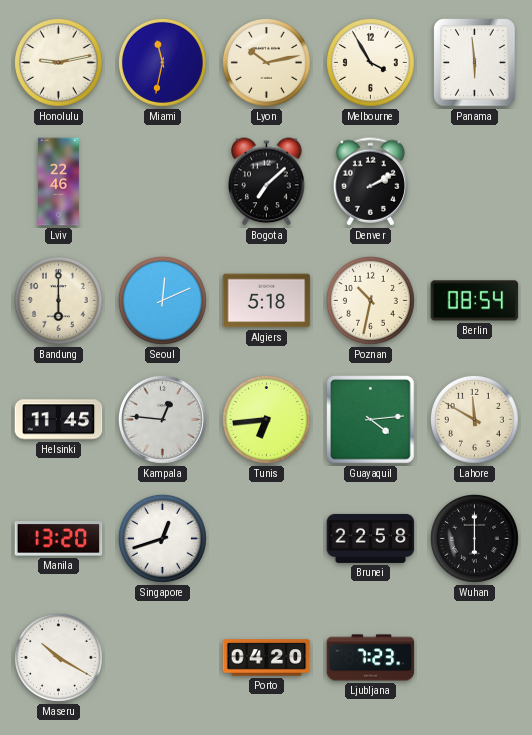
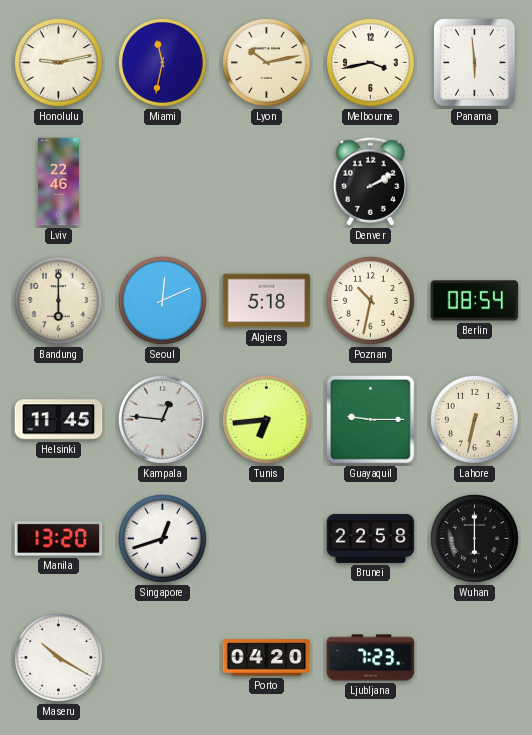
Melbourne: 3:55 -> 3:43
Bogota: 7:08 -> none
Guayaquil: 4:14 -> 9:15
Lahore: 11:50 -> 6:32
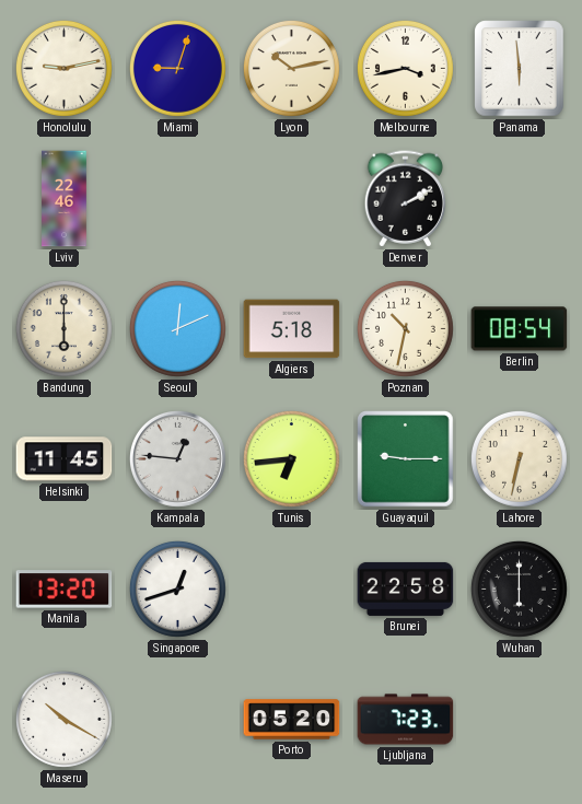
Miami: 11:32 -> 9:03
Porto: 04:20 -> 05:20
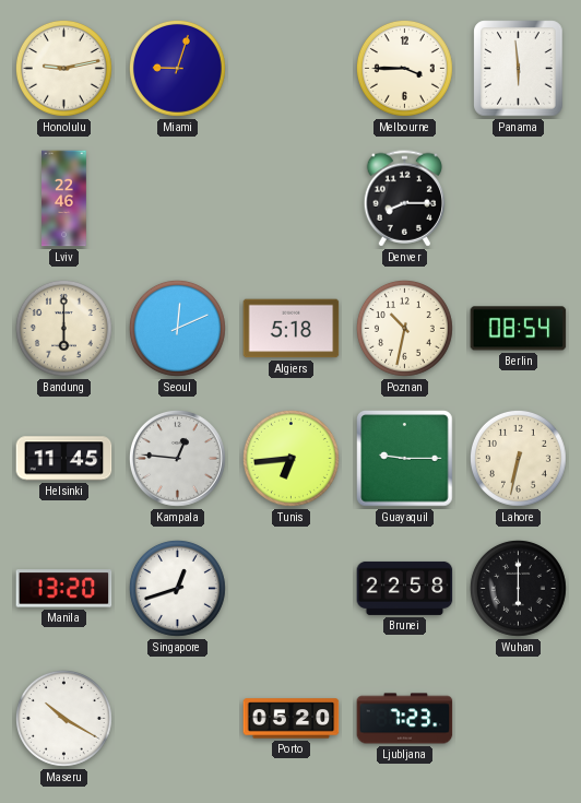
Lyon: 10:13 -> none
Melbourne: 3:43 -> 3:45
Denver: 2:10 -> 8:15
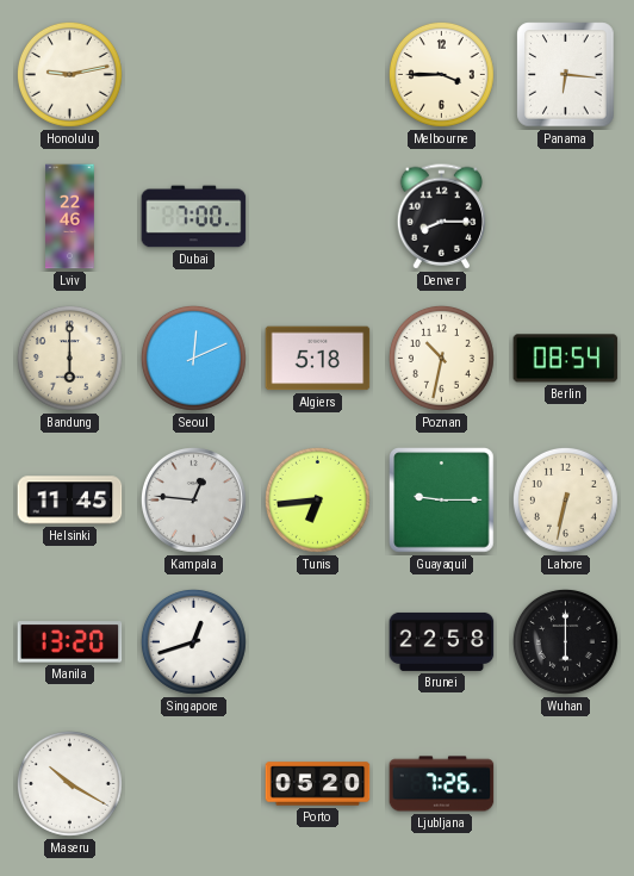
Miami: 9:03 -> none
Panama: 5:59 -> 6:16
Dubai: none -> 7:00
Ljubljana: 7:23 -> 7:26
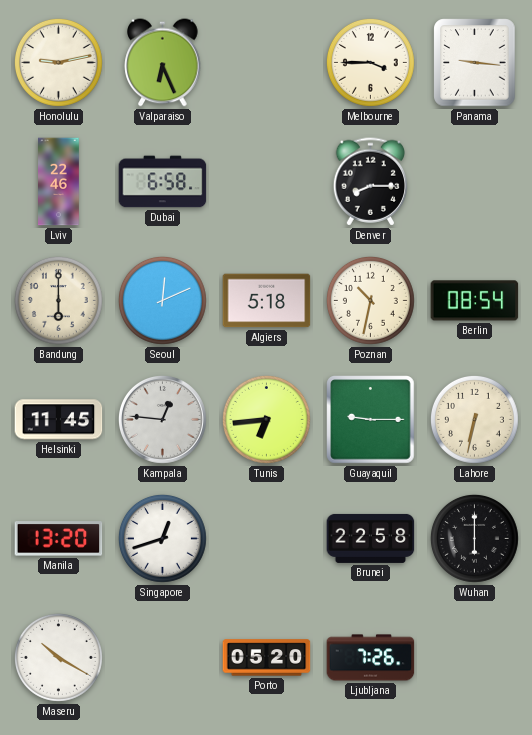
Valparaiso: none -> 6:26
Panama: 6:16 -> 9:16
Dubai: 7:00 -> 6:58
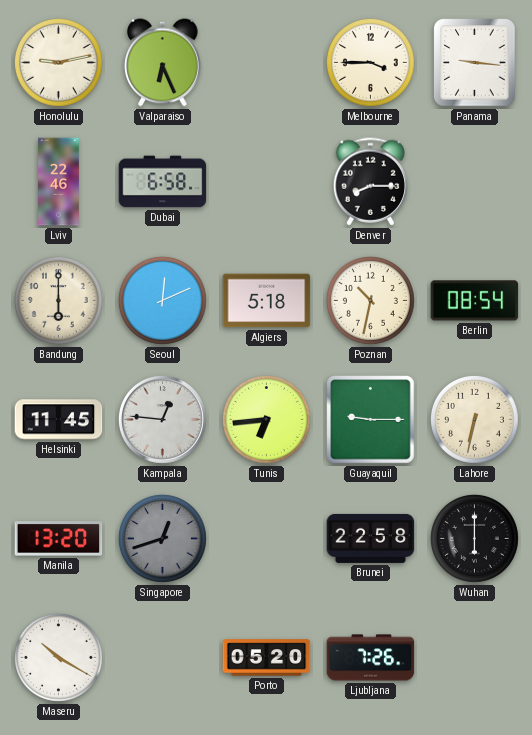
Singapore dial: white -> grey
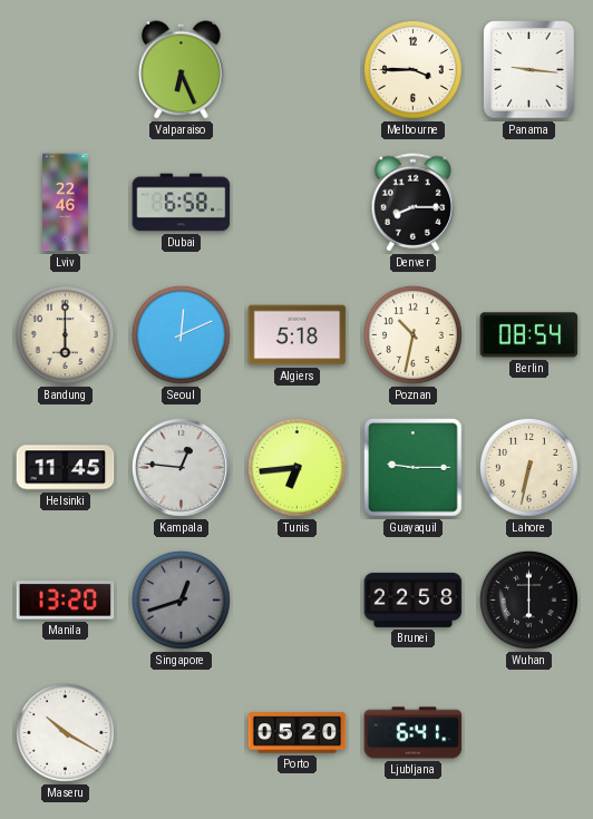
Honolulu: 9:13 -> none
Ljubljana: 7:26 -> 6:41
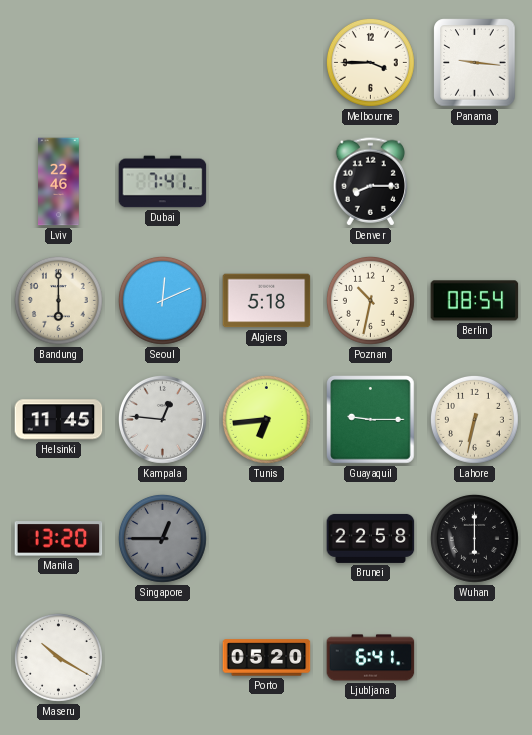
Valparaiso: 6:26 -> none
Dubai: 6:58 -> 7:41
Singapore: 12:42 -> 12:45
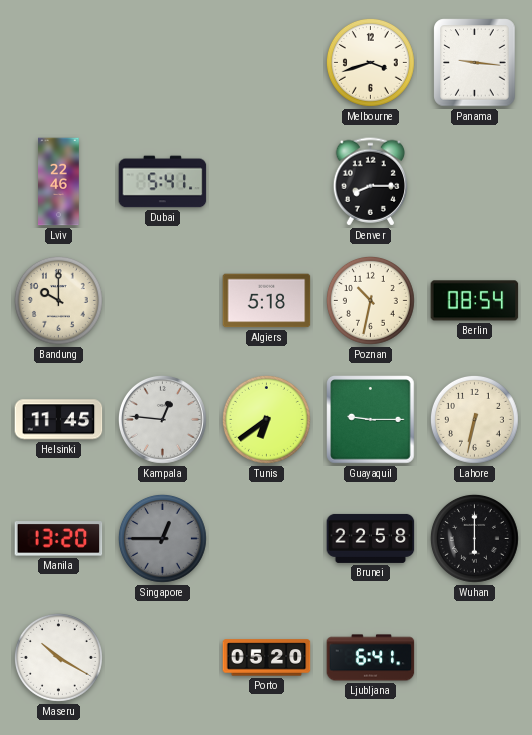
Melbourne: 3:45 -> 3:42
Dubai: 7:41 -> 5:41
Bandung: 6:00 -> 10:00
Seoul: 12:11 -> none
Tunis: 6:44 -> 6:39
